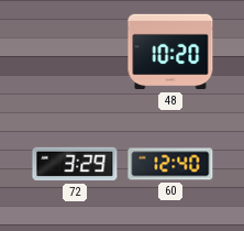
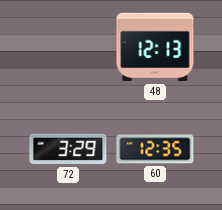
48: 10:20 -> 12:13
60: 12:40 -> 12:35
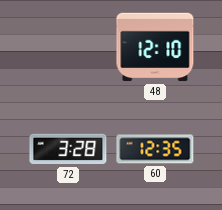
48: 12:13 -> 12:10
72: 3:29 -> 3:28
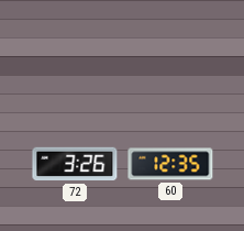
48: 12:10 -> none
72: 3:28 -> 3:26
